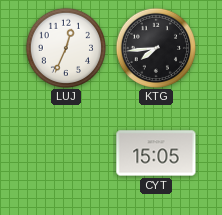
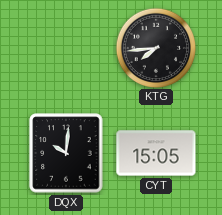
LUJ: 12:34 -> none
DQX: none -> 10:01
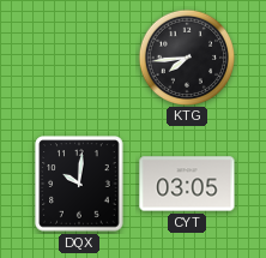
CYT: 15:05 -> 03:05
